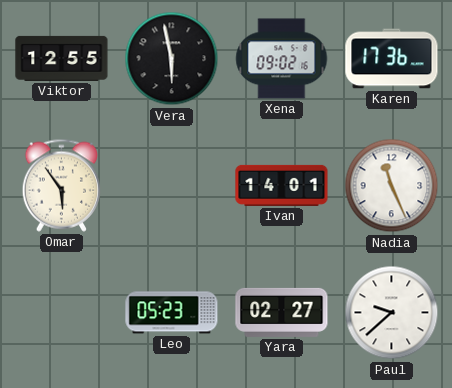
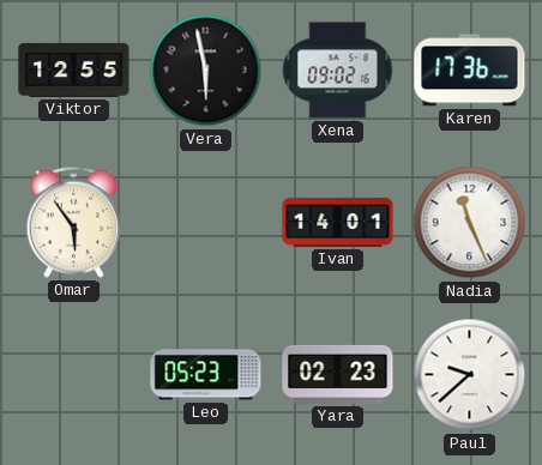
Yara: 02:27 -> 02:23
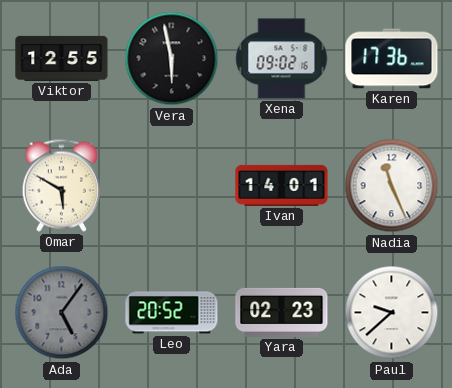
Omar: 5:54 -> 5:50
Ada: none -> 5:06
Leo: 05:23 -> 20:52
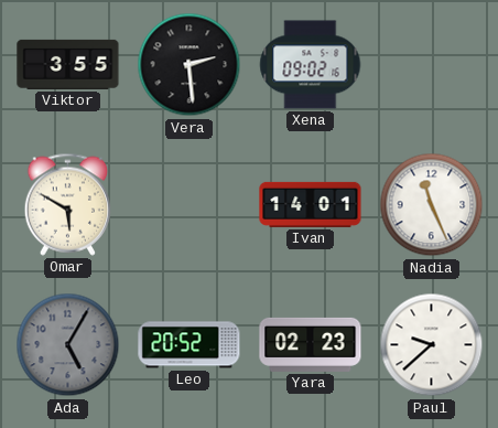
Viktor: 12:55 -> 3:55
Vera: 5:58 -> 2:29
Karen: 17:36 -> none
Ada: 5:06 -> 5:05
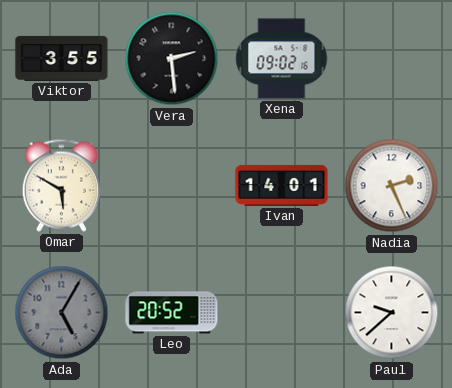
Nadia: 11:26 -> 2:26
Yara: 02:23 -> none
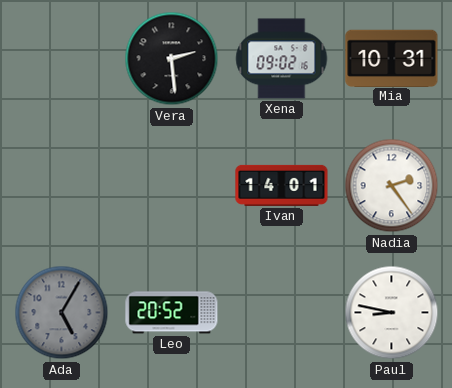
Viktor: 3:55 -> none
Mia: none -> 10:31
Omar: 5:50 -> none
Nadia: 2:26 -> 2:24
Paul: 9:38 -> 8:47
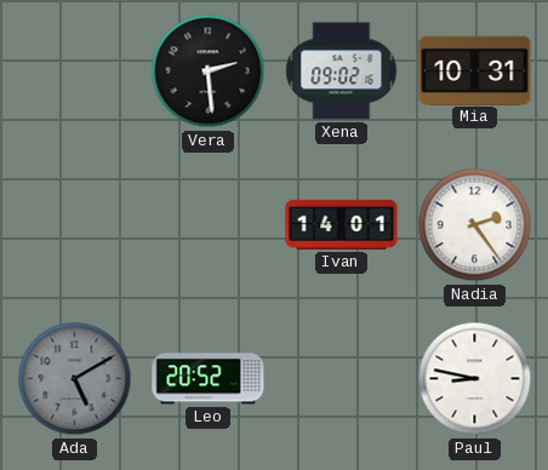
Ada: 5:05 -> 5:10
